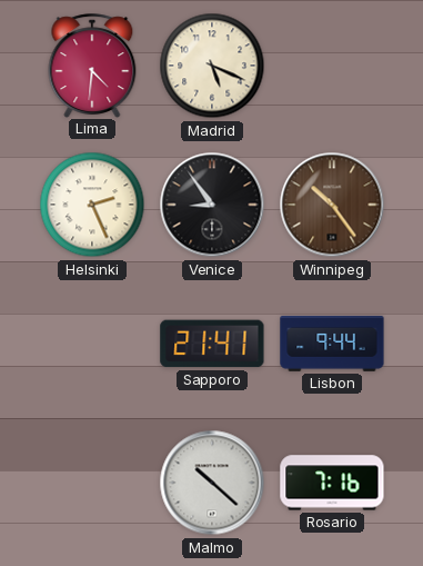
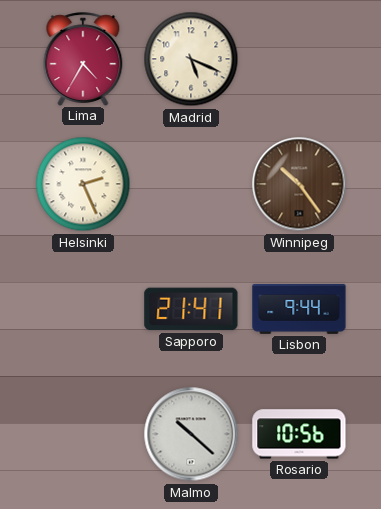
Lima: 4:31 -> 4:35
Venice: 8:54 -> none
Rosario: 7:16 -> 10:56
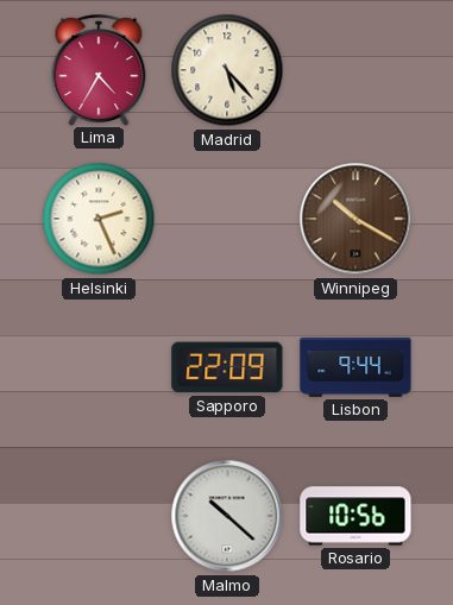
Madrid: 5:19 -> 5:23
Winnipeg: 10:24 -> 10:20
Sapporo: 21:41 -> 22:09
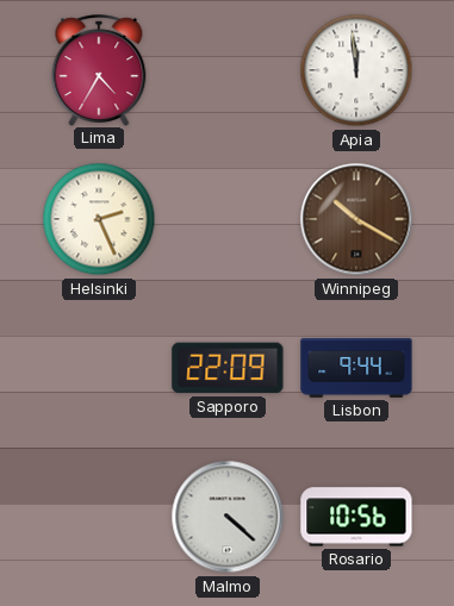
Madrid: 5:23 -> none
Apia: none -> 11:59
Malmo: 10:22 -> 4:22
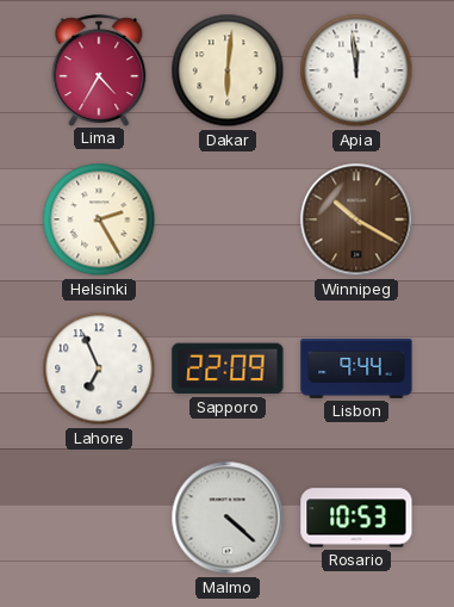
Dakar: none -> 6:01
Helsinki: 2:26 -> 2:25
Lahore: none -> 6:56
Rosario: 10:56 -> 10:53
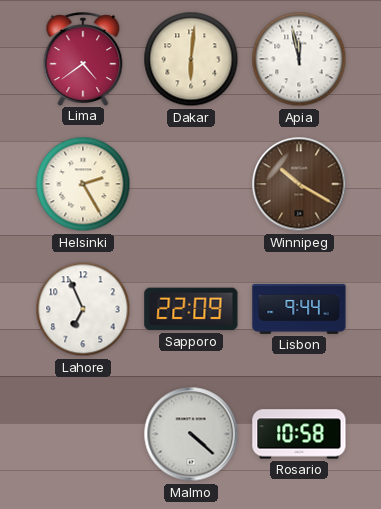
Lima: 4:35 -> 4:39
Apia: 11:59 -> 11:58
Rosario: 10:53 -> 10:58
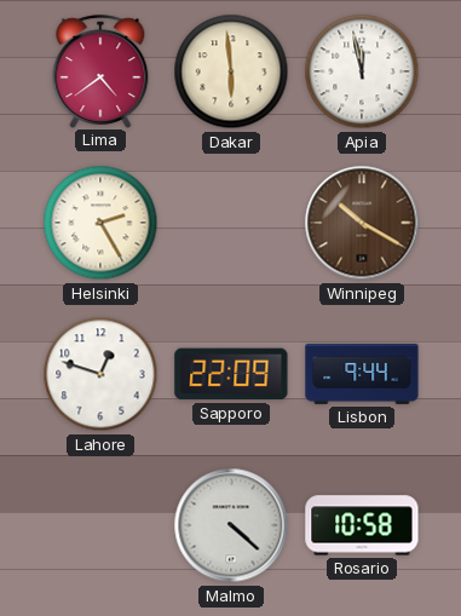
Dakar: 6:01 -> 5:59
Lahore: 6:56 -> 12:48
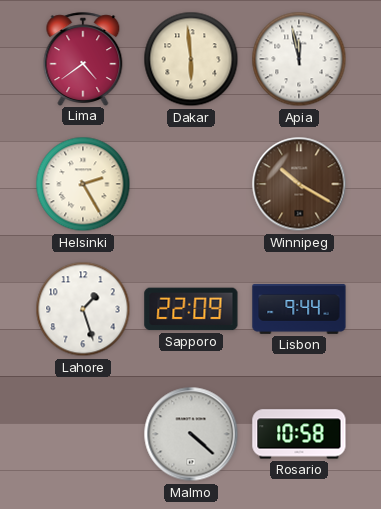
Lahore: 12:48 -> 1:27
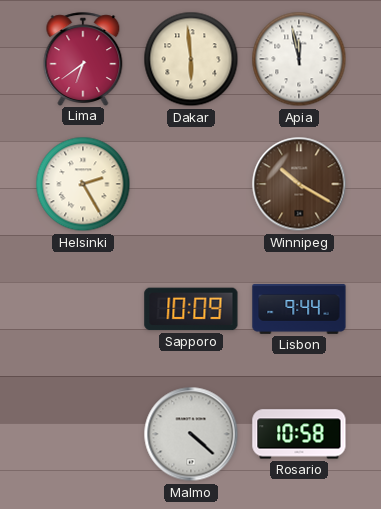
Lima: 4:39 -> 6:39
Lahore: 1:27 -> none
Sapporo: 22:09 -> 10:09
